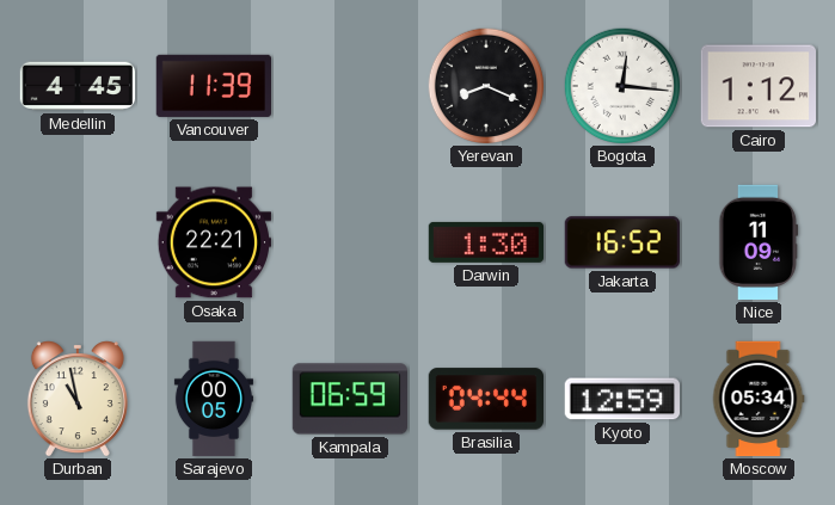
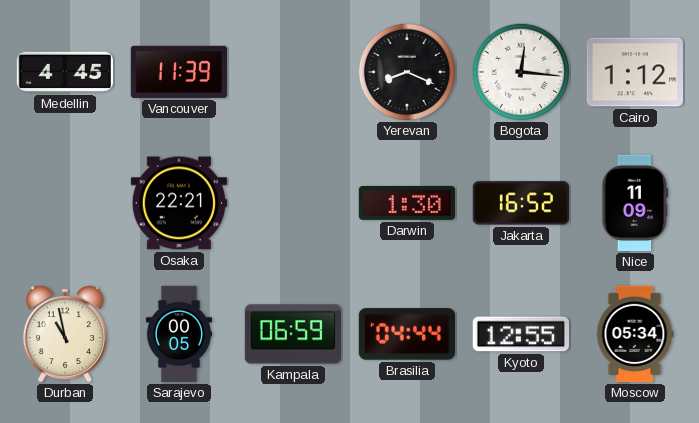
Kyoto: 12:59 -> 12:55
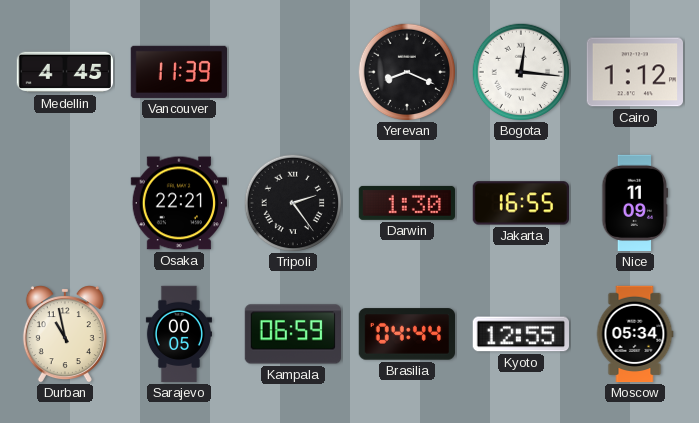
Tripoli: none -> 2:24
Jakarta: 16:52 -> 16:55
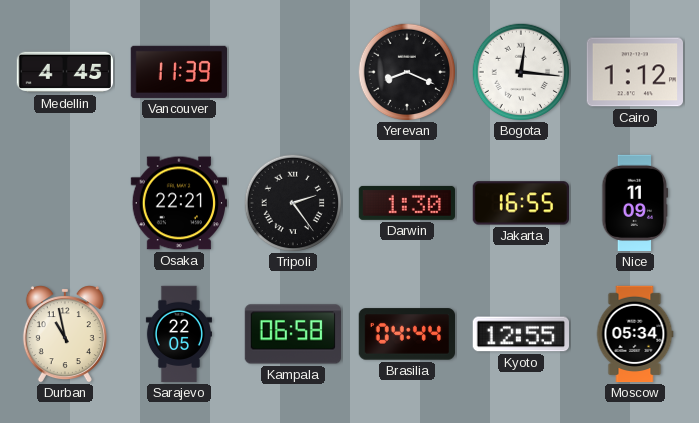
Sarajevo: 00:05 -> 22:05
Kampala: 06:59 -> 06:58
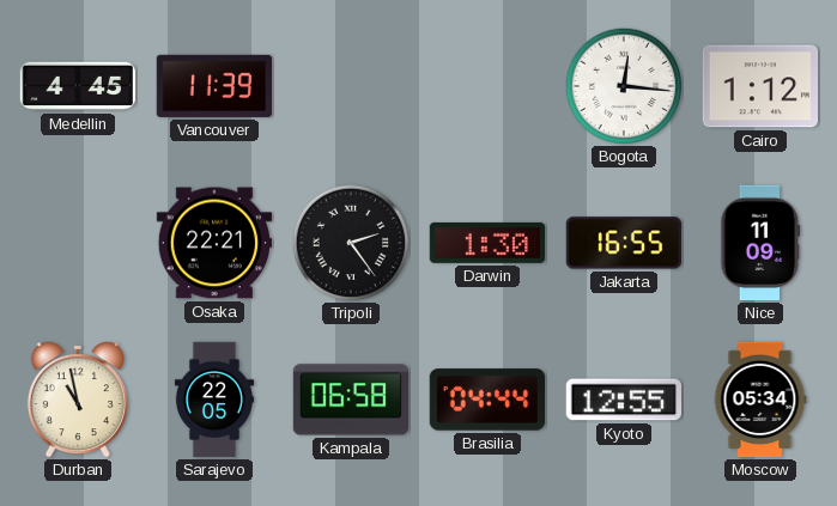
Yerevan: 8:19 -> none
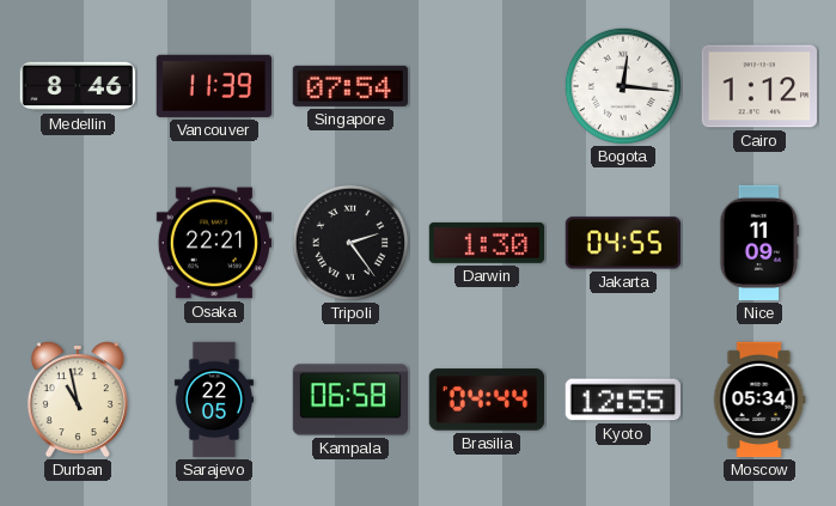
Medellin: 4:45 -> 8:46
Singapore: none -> 07:54
Jakarta: 16:55 -> 04:55
